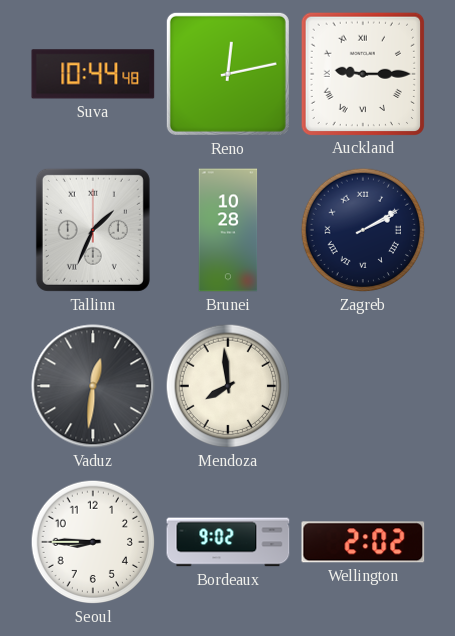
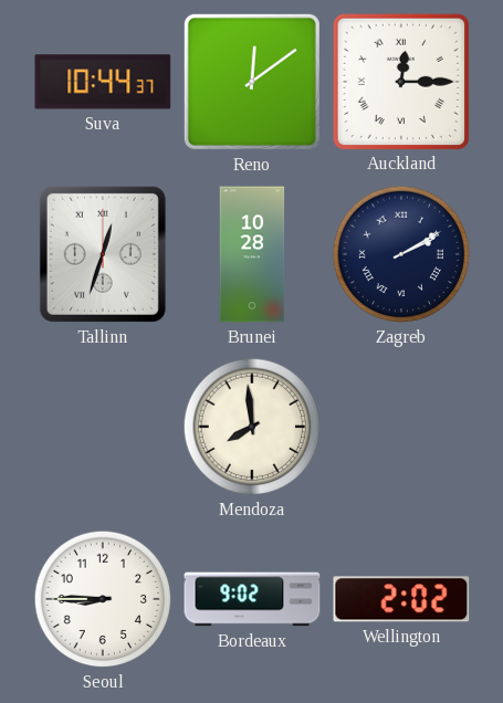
Suva: 10:44:48 -> 10:44:37
Reno: 12:13 -> 12:09
Auckland: 9:15 -> 12:15
Tallinn: 1:34 -> 12:33
Vaduz: 12:31 -> none
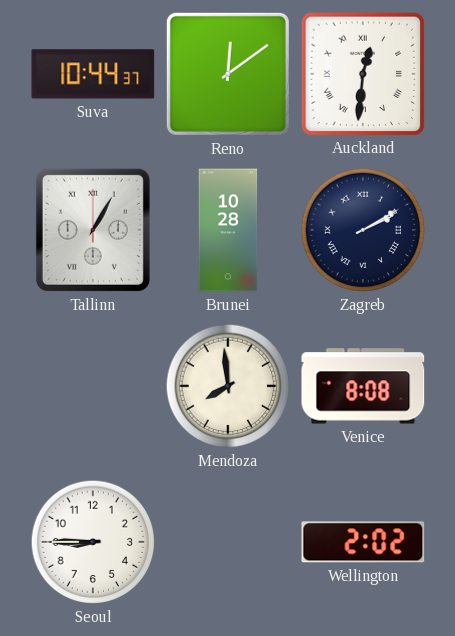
Auckland: 12:15 -> 12:31
Tallinn: 12:33 -> 1:05
Venice: none -> 8:08
Bordeaux: 9:02 -> none
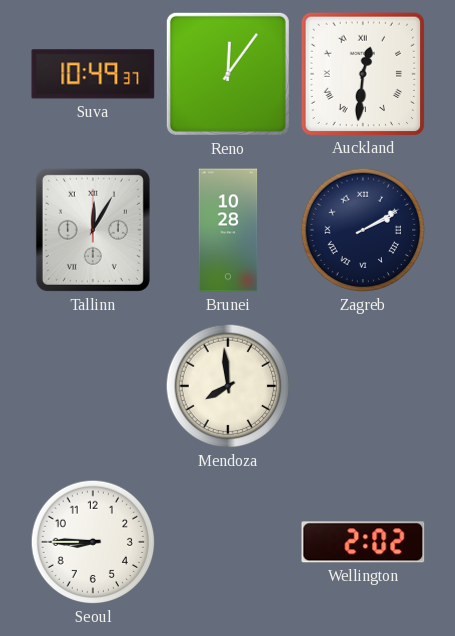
Suva: 10:44 -> 10:49
Reno: 12:09 -> 12:06
Tallinn: 1:05 -> 12:05
Venice: 8:08 -> none
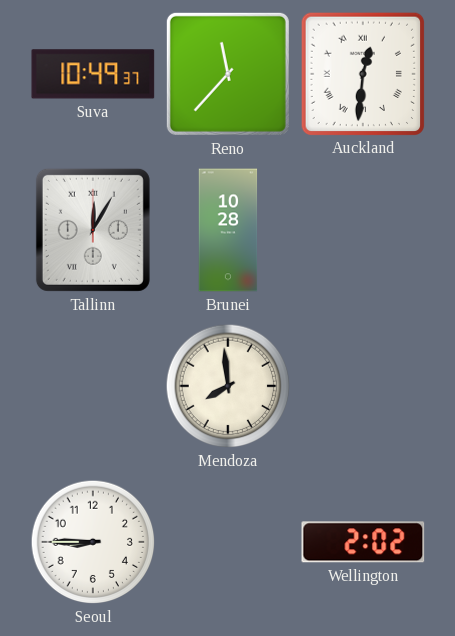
Reno: 12:06 -> 11:37
Zagreb: 2:10 -> none
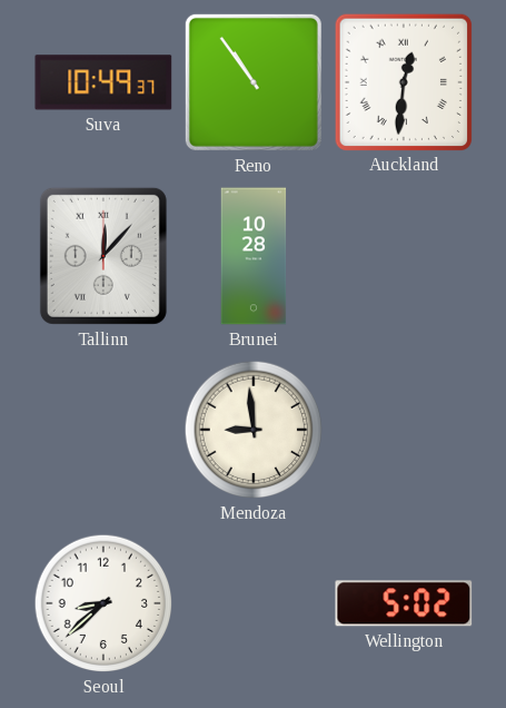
Reno: 11:37 -> 10:54
Tallinn: 12:05 -> 12:07
Mendoza: 7:59 -> 8:59
Seoul: 8:45 -> 8:38
Wellington: 2:02 -> 5:02
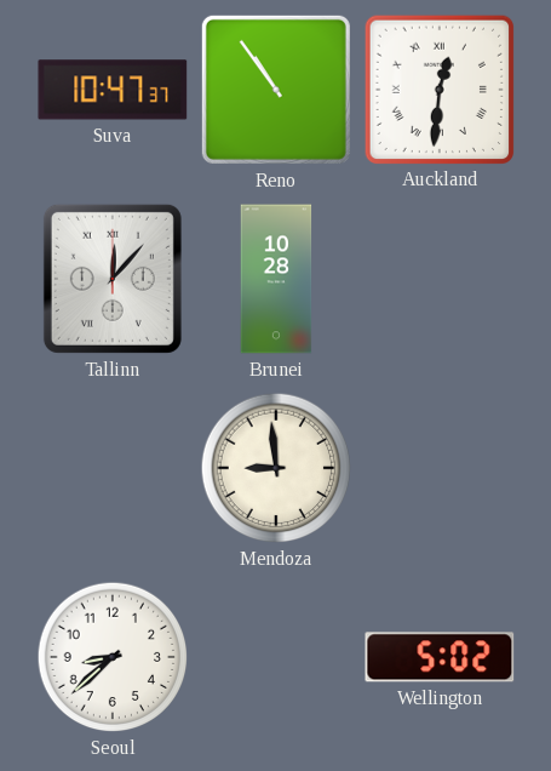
Suva: 10:49 -> 10:47
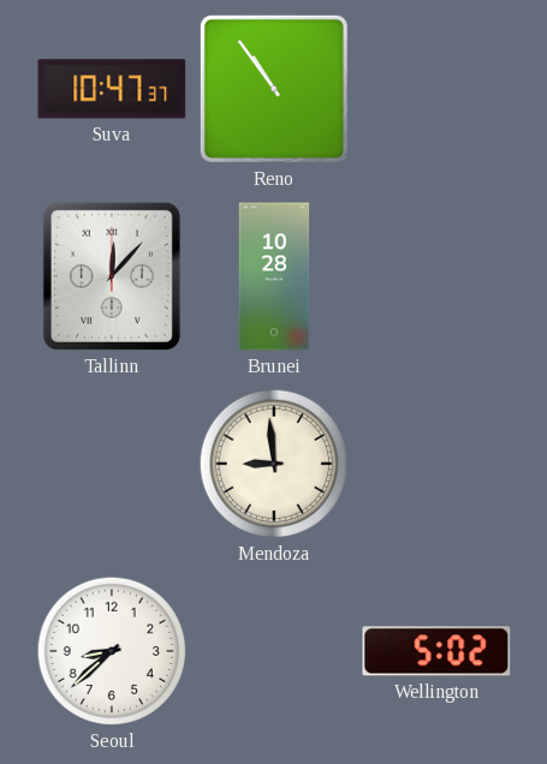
Auckland: 12:31 -> none
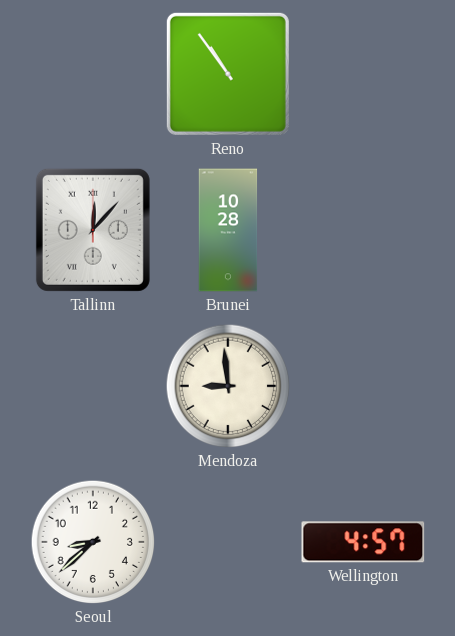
Suva: 10:47 -> none
Wellington: 5:02 -> 4:57
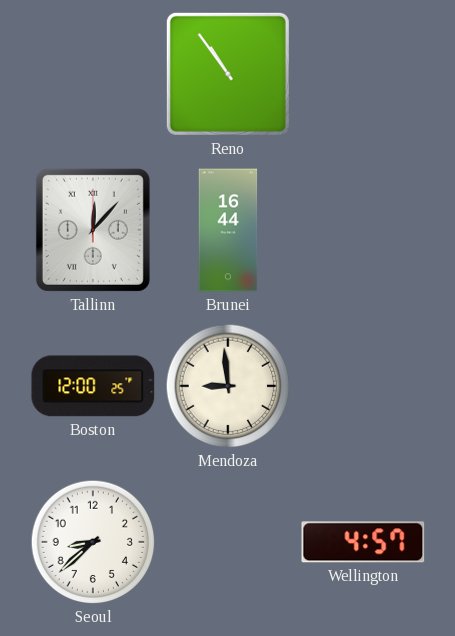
Brunei: 10:28 -> 16:44
Boston: none -> 12:00
